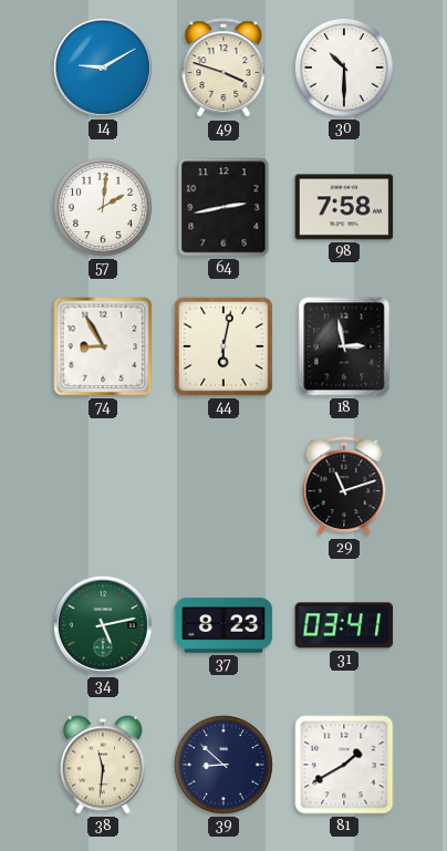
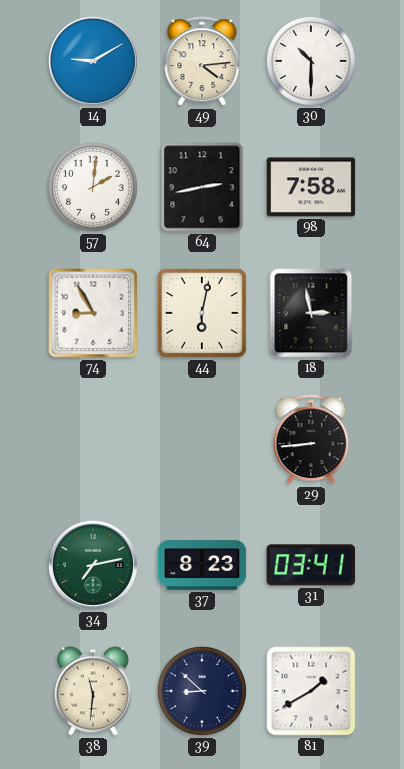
49: 3:48 -> 4:14
29: 11:12 -> 8:44
34: 5:13 -> 7:13
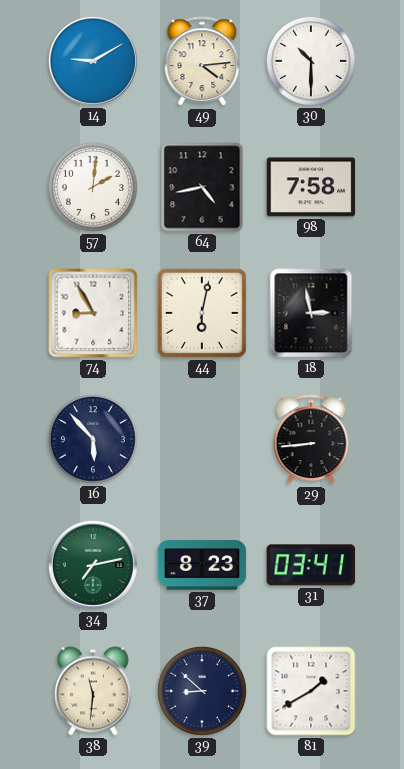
64: 2:43 -> 4:43
16: none -> 5:53
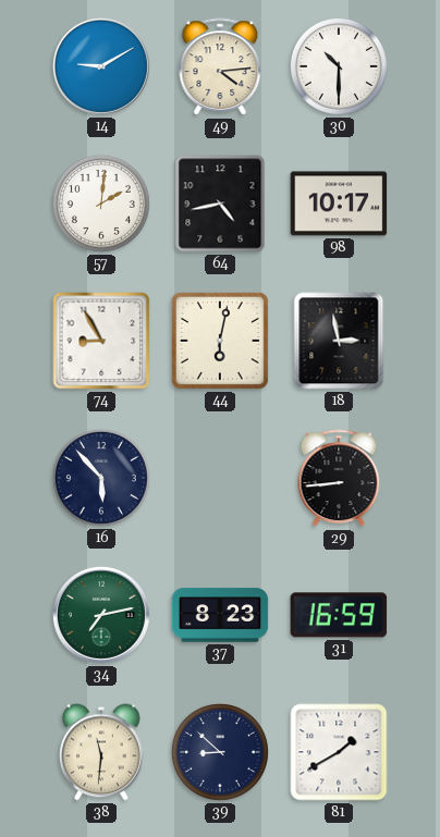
98: 7:58 -> 10:17
31: 03:41 -> 16:59
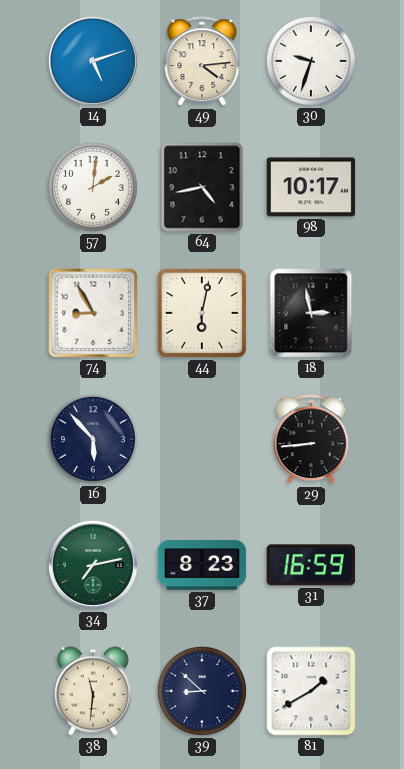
14: 9:10 -> 5:12
30: 10:30 -> 9:33
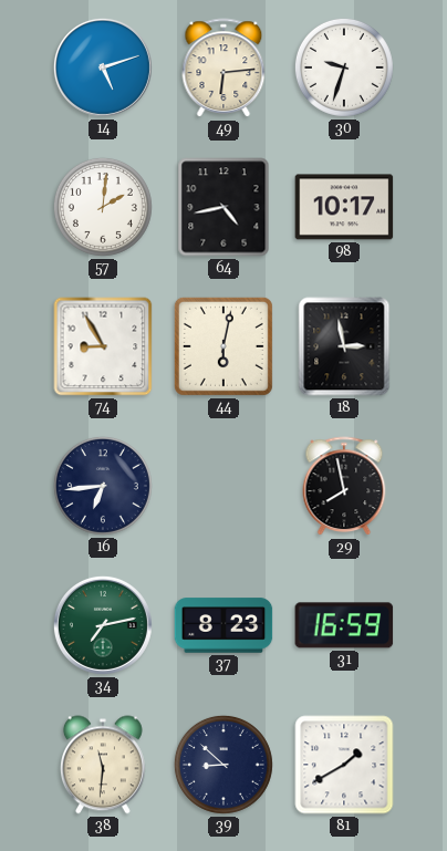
49: 4:14 -> 6:14
16: 5:53 -> 6:44
29: 8:44 -> 7:58
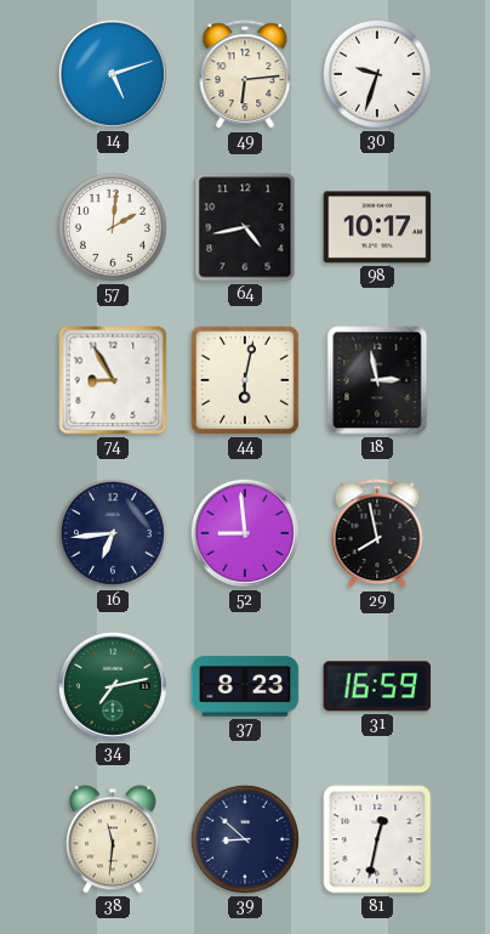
52: none -> 8:59
81: 1:40 -> 12:32
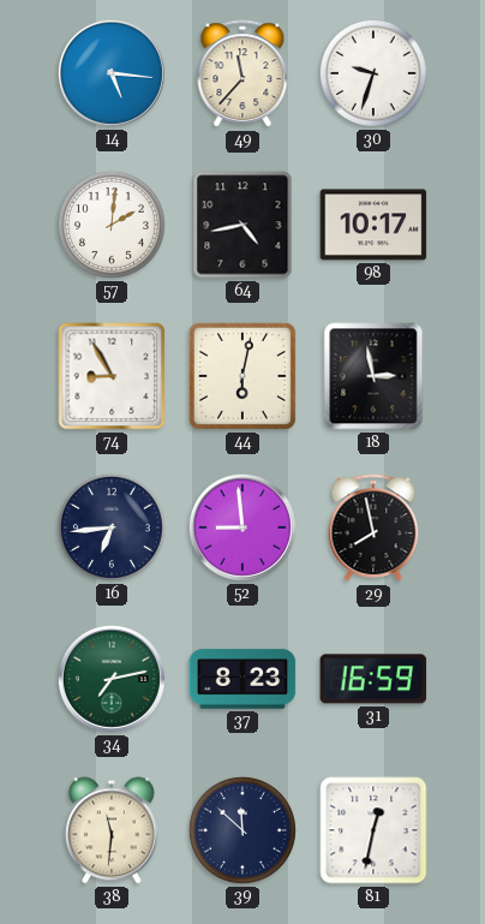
14: 5:12 -> 5:16
49: 6:14 -> 11:37
39: 8:52 -> 11:52
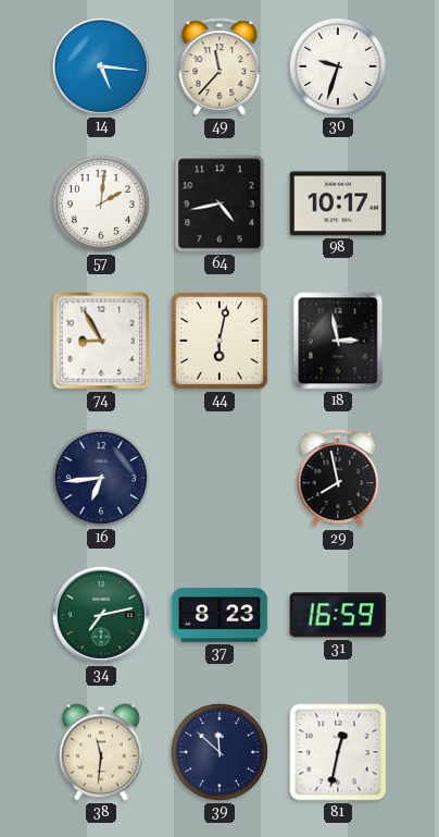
52: 8:59 -> none
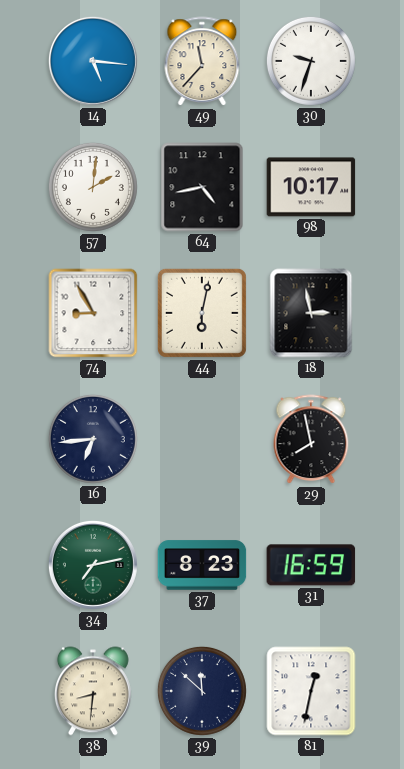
38: 11:31 -> 8:31
